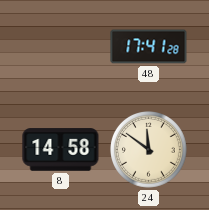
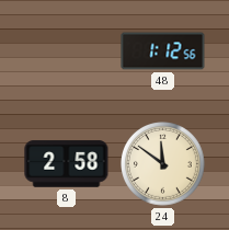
48: 17:41 -> 1:12
8: 14:58 -> 2:58
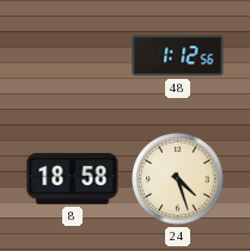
8: 2:58 -> 18:58
24: 11:51 -> 4:27
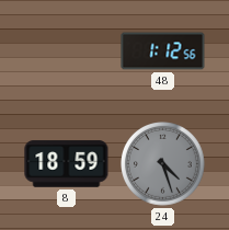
8: 18:58 -> 18:59
24 dial: cream -> grey
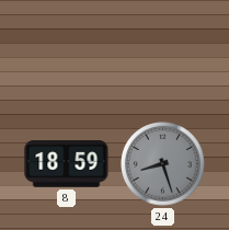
48: 1:12 -> none
24: 4:27 -> 8:27
